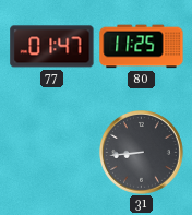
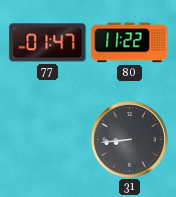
80: 11:25 -> 11:22
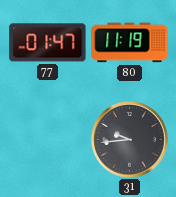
80: 11:22 -> 11:19
31: 8:44 -> 9:44
